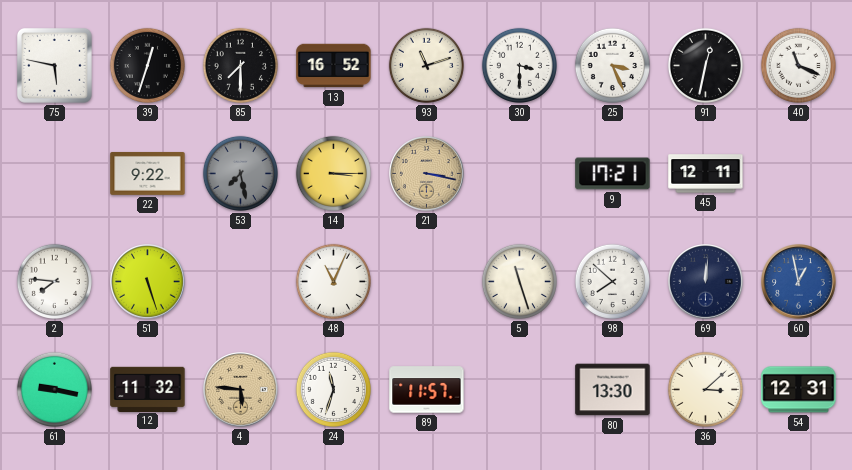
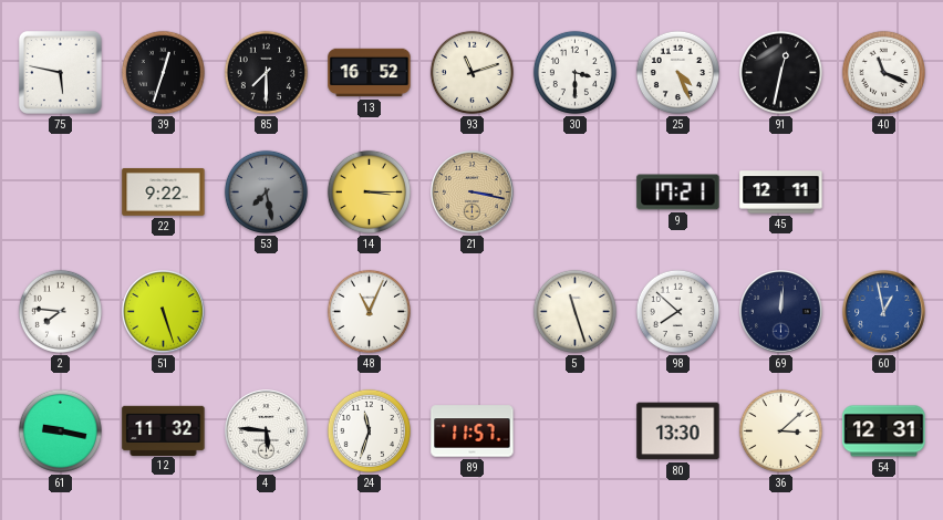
25: 3:26 -> 4:26
4 dial: champagne -> white
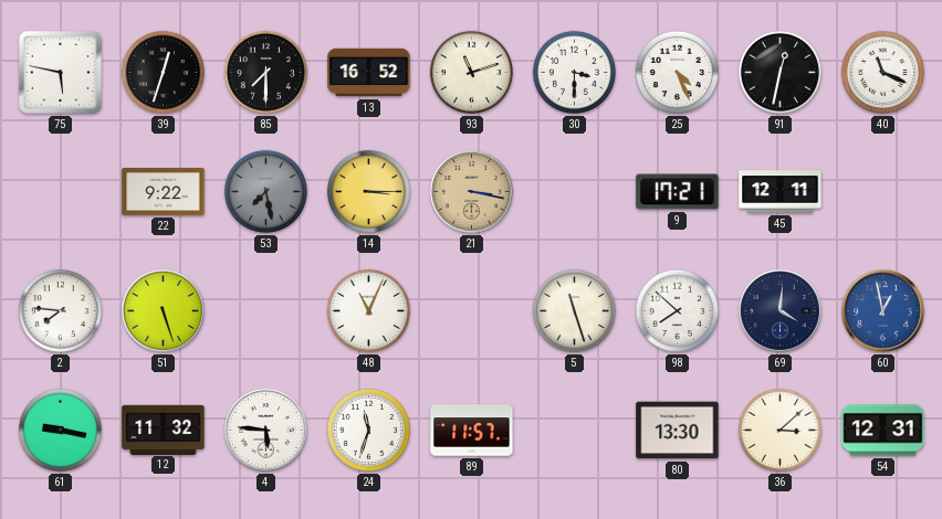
69: 12:01 -> 4:01
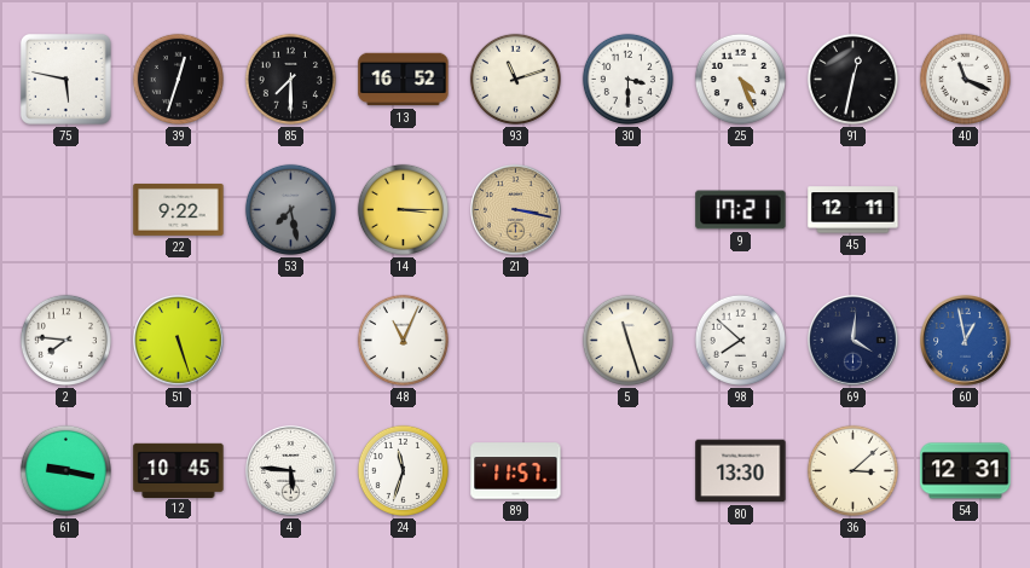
12: 11:32 -> 10:45
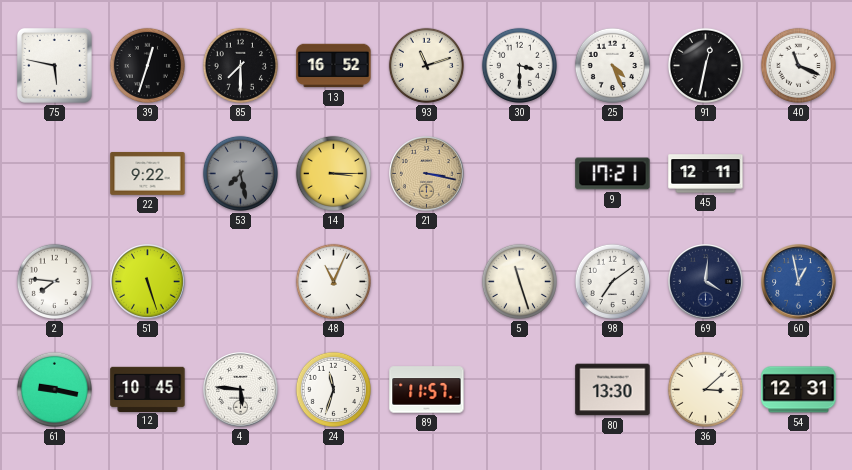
98: 7:52 -> 7:09
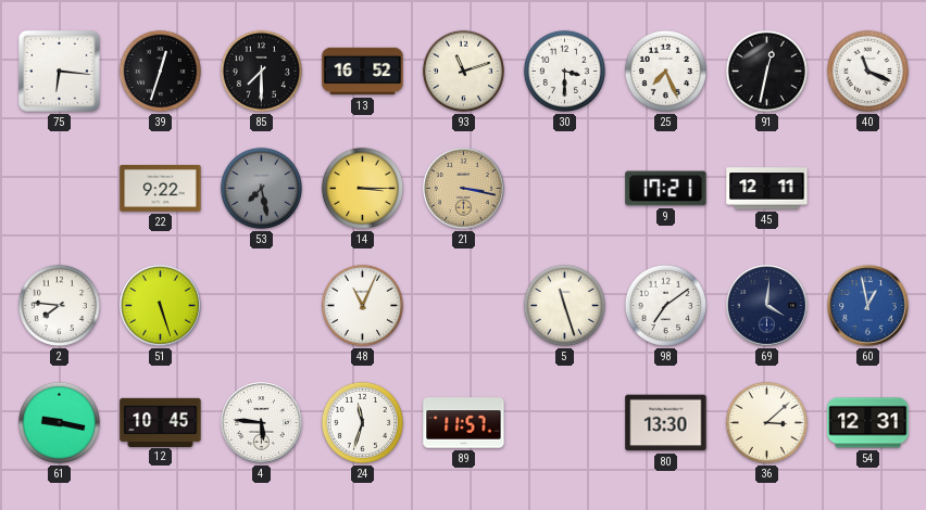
75: 5:47 -> 6:16
25: 4:26 -> 7:26
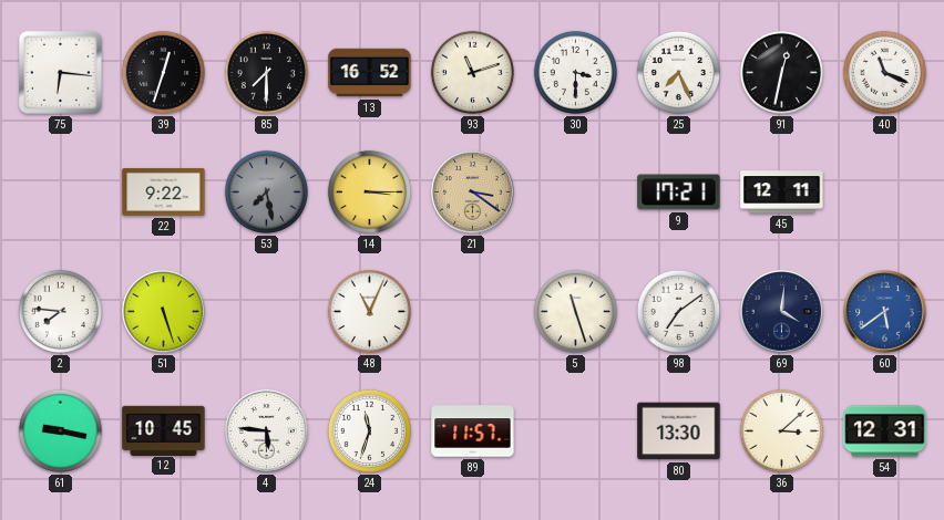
21: 3:17 -> 3:21
60: 12:58 -> 5:39
